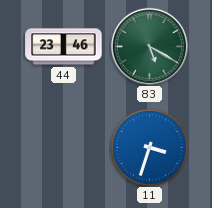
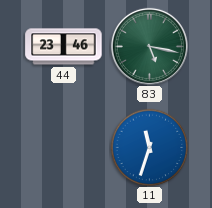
83: 5:20 -> 5:17
11: 3:33 -> 11:33
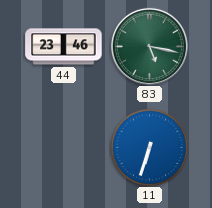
11: 11:33 -> 6:33
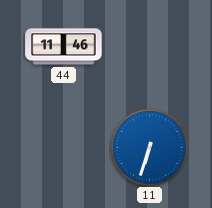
44: 23:46 -> 11:46
83: 5:17 -> none
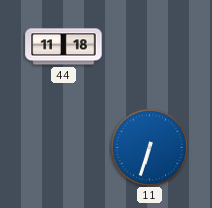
44: 11:46 -> 11:18
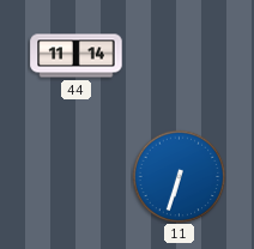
44: 11:18 -> 11:14
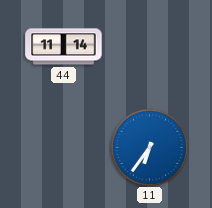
11: 6:33 -> 6:36
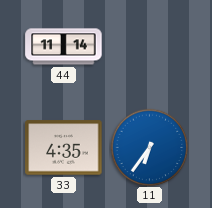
33: none -> 4:35
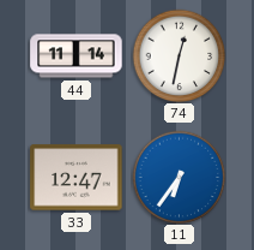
74: none -> 12:32
33: 4:35 -> 12:47
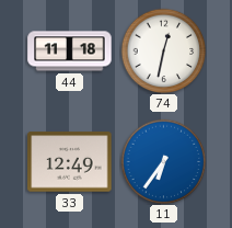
44: 11:14 -> 11:18
33: 12:47 -> 12:49
